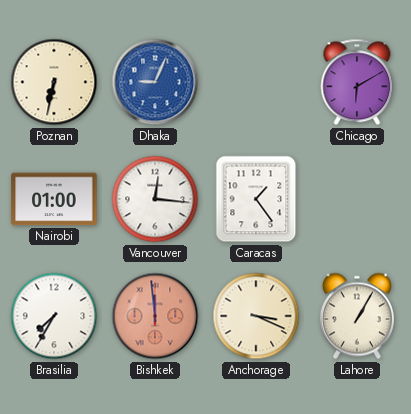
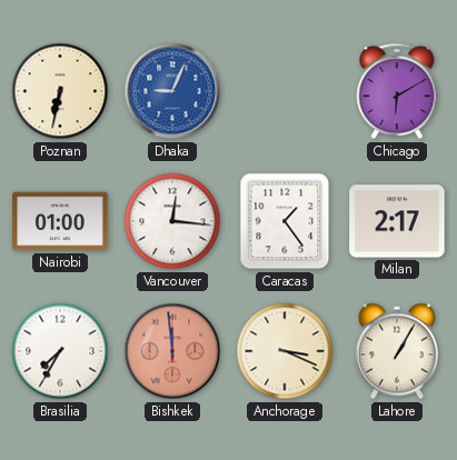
Milan: none -> 2:17
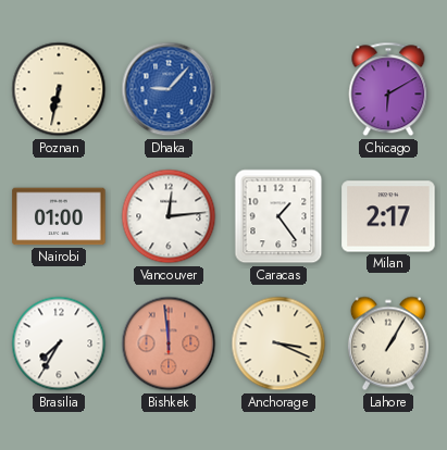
Dhaka: 9:04 -> 9:07
Vancouver: 12:16 -> 12:14
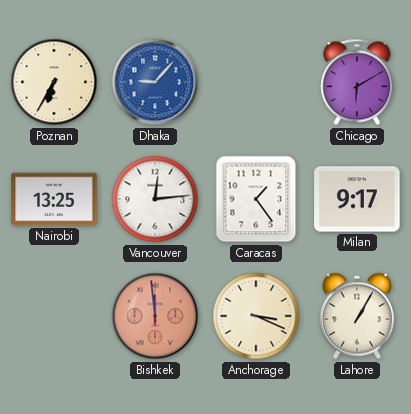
Poznan: 6:32 -> 6:35
Nairobi: 01:00 -> 13:25
Milan: 2:17 -> 9:17
Brasilia: 7:35 -> none
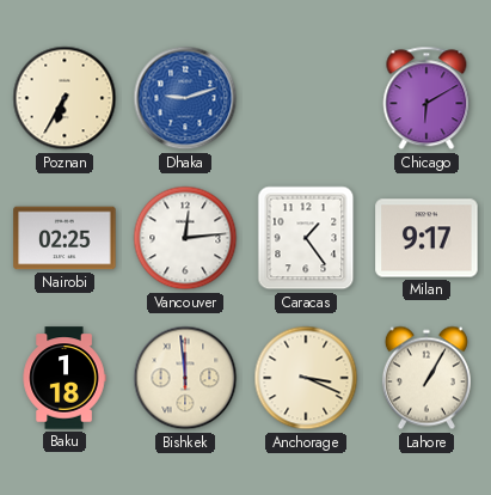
Dhaka: 9:07 -> 9:12
Nairobi: 13:25 -> 02:25
Baku: none -> 1:18
Bishkek dial: salmon -> cream
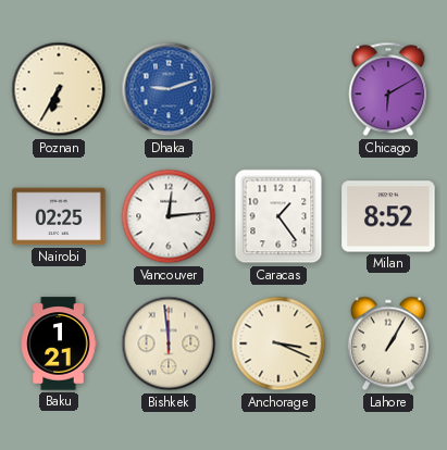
Milan: 9:17 -> 8:52
Baku: 1:18 -> 1:21
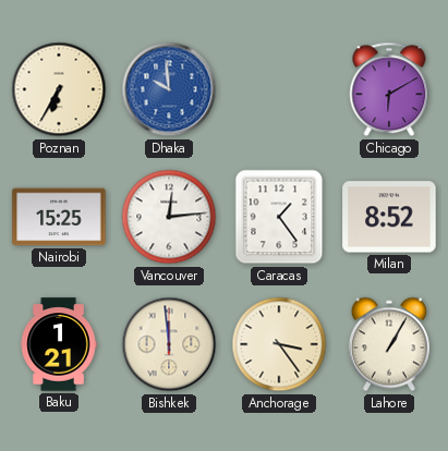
Dhaka: 9:12 -> 9:59
Nairobi: 02:25 -> 15:25
Anchorage: 3:19 -> 3:24
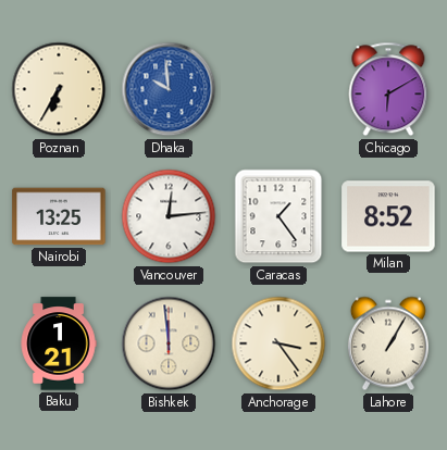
Nairobi: 15:25 -> 13:25
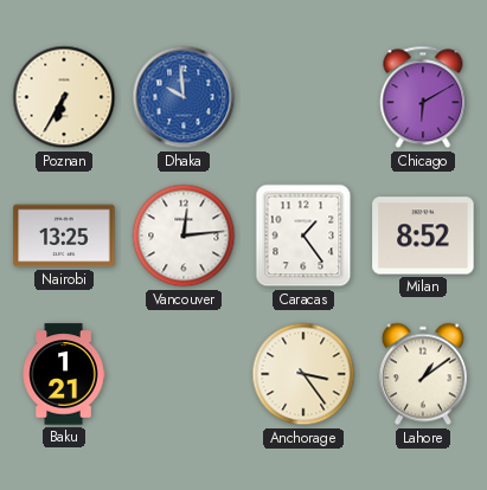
Bishkek: 11:59 -> none
Lahore: 1:05 -> 1:09
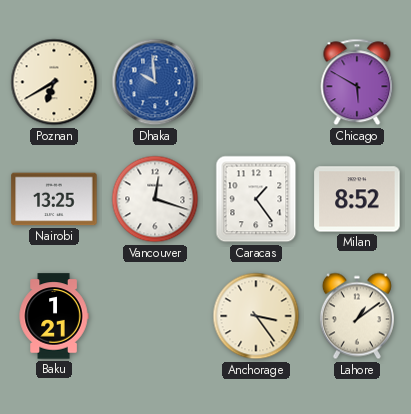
Poznan: 6:35 -> 6:40
Chicago: 6:10 -> 5:50
Vancouver: 12:14 -> 12:18
